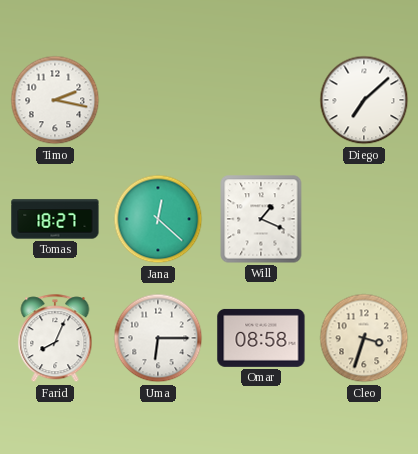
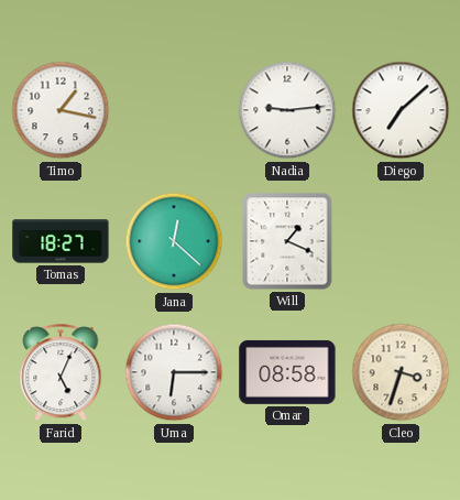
Timo: 2:17 -> 1:17
Nadia: none -> 9:14
Farid: 8:04 -> 5:04
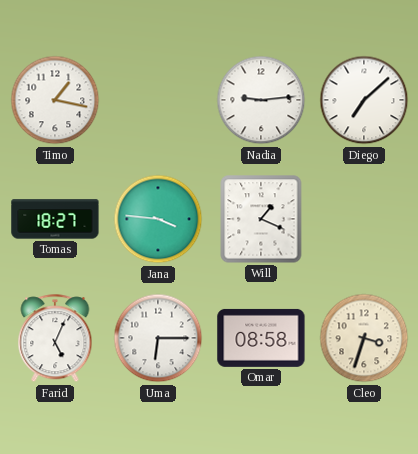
Jana: 12:22 -> 3:46
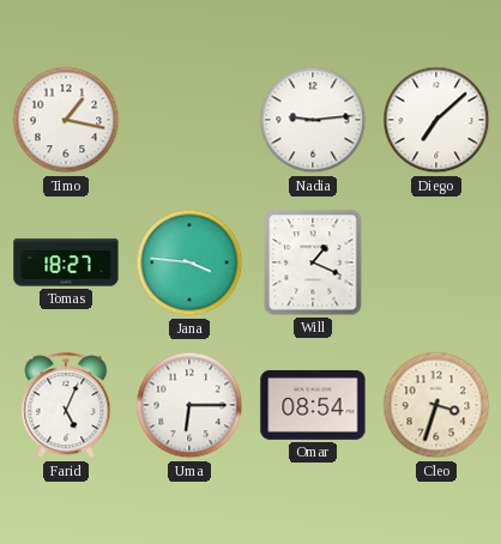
Omar: 08:58 -> 08:54
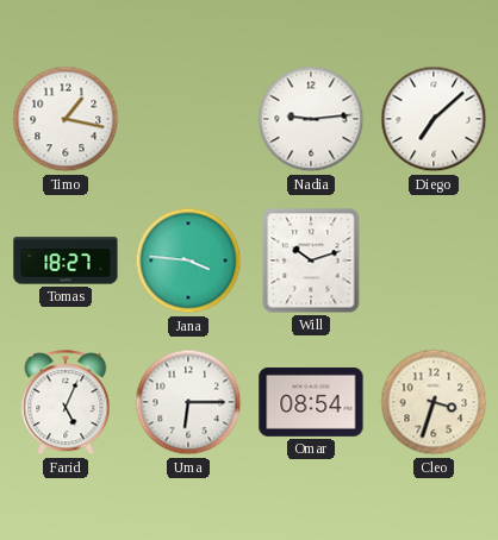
Will: 1:19 -> 10:12
